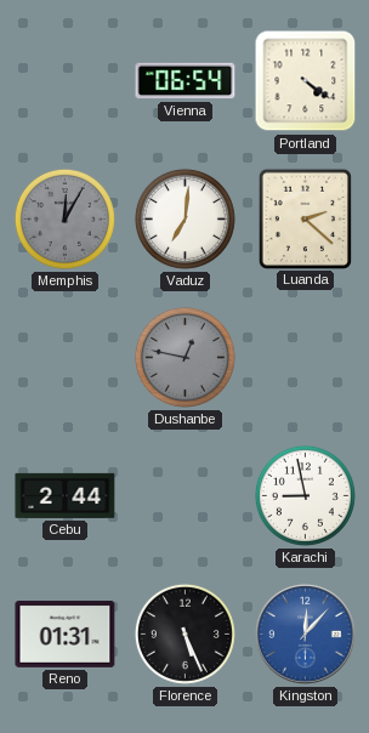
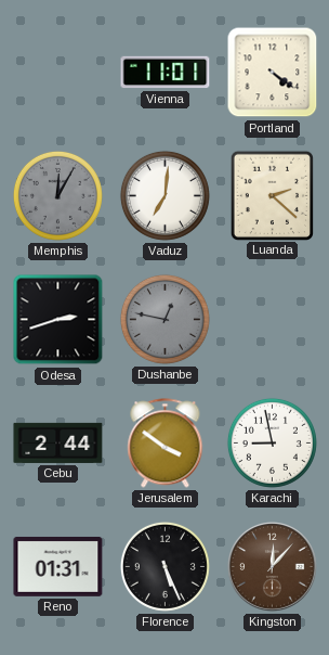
Vienna: 06:54 -> 11:01
Odesa: none -> 2:42
Jerusalem: none -> 3:51
Kingston dial: blue -> brown
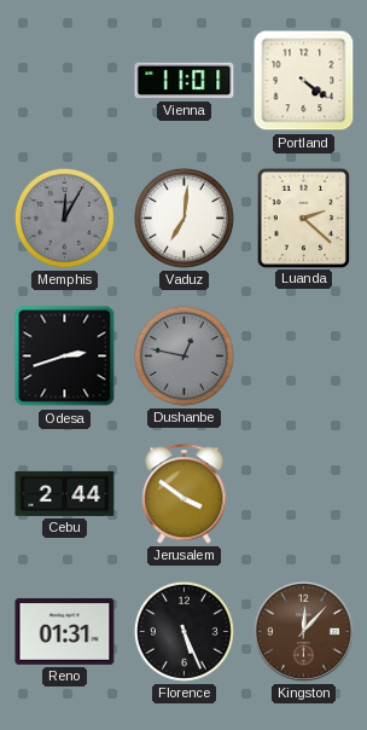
Karachi: 8:58 -> none
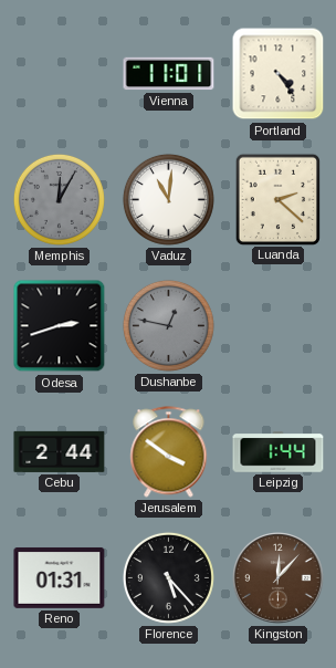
Portland: 4:21 -> 4:24
Vaduz: 7:01 -> 11:01
Leipzig: none -> 1:44
Florence: 5:26 -> 5:23
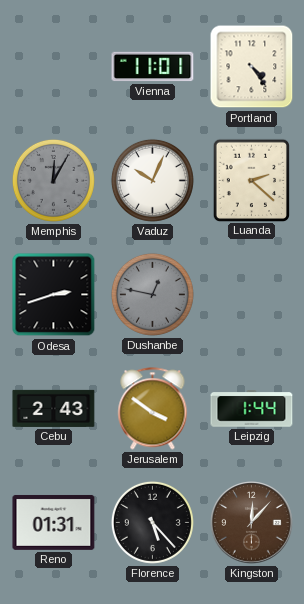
Vaduz: 11:01 -> 10:04
Cebu: 2:44 -> 2:43
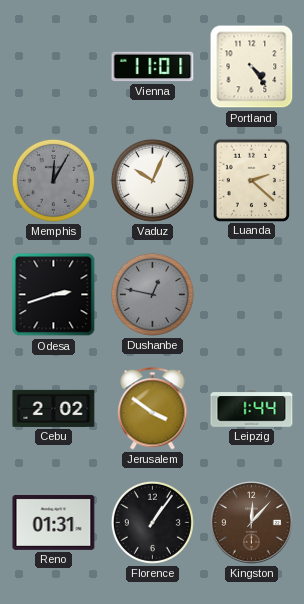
Cebu: 2:43 -> 2:02
Florence: 5:23 -> 1:06
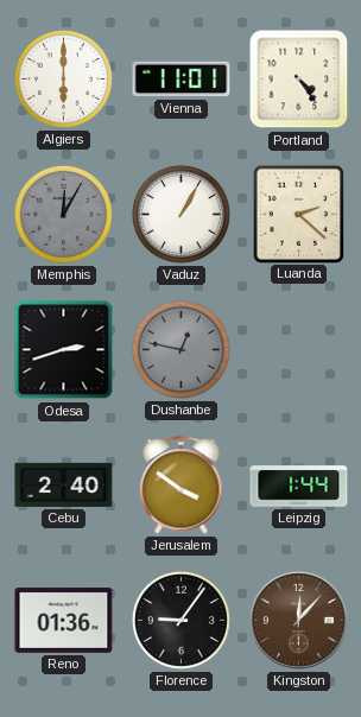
Algiers: none -> 6:00
Vaduz: 10:04 -> 1:05
Cebu: 2:02 -> 2:40
Reno: 01:31 -> 01:36
Florence: 1:06 -> 9:06
